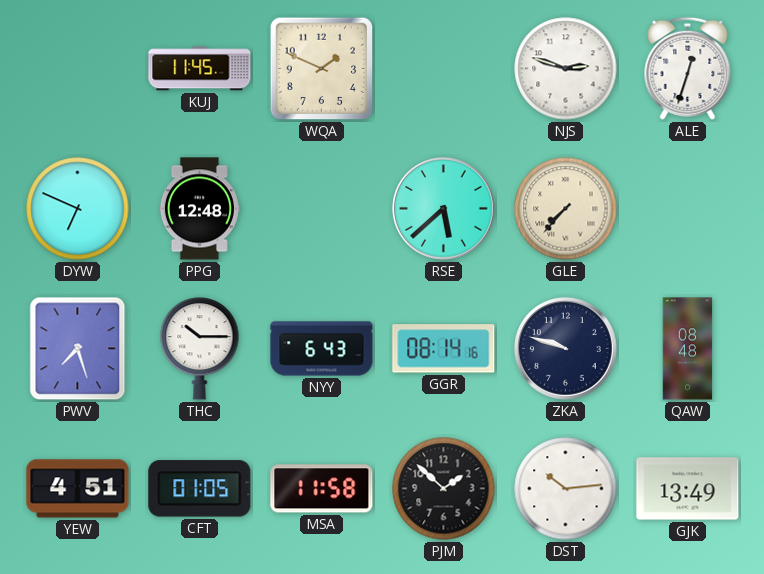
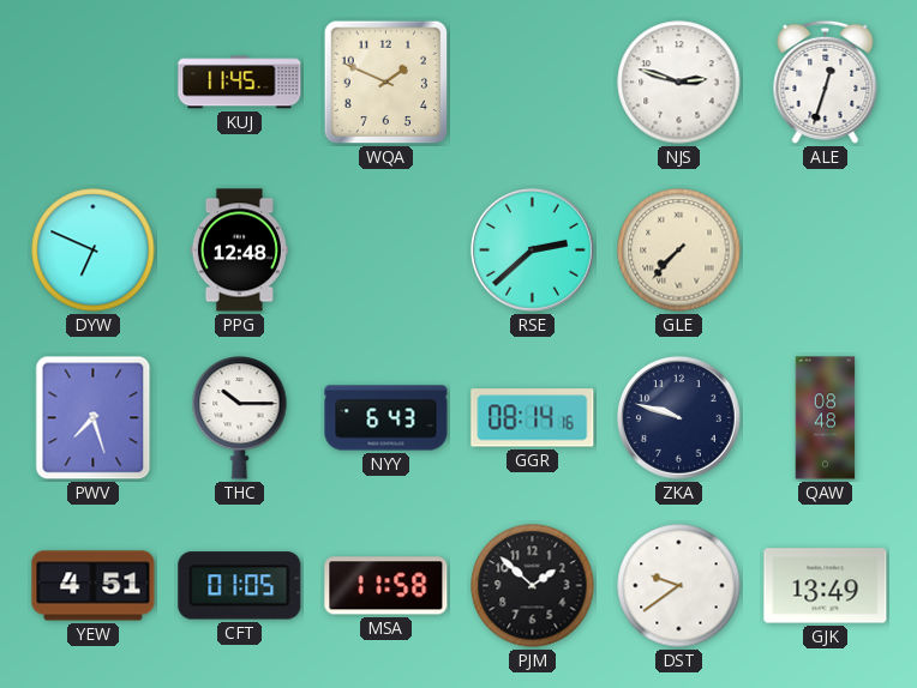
RSE: 5:38 -> 2:38
DST: 10:14 -> 9:39
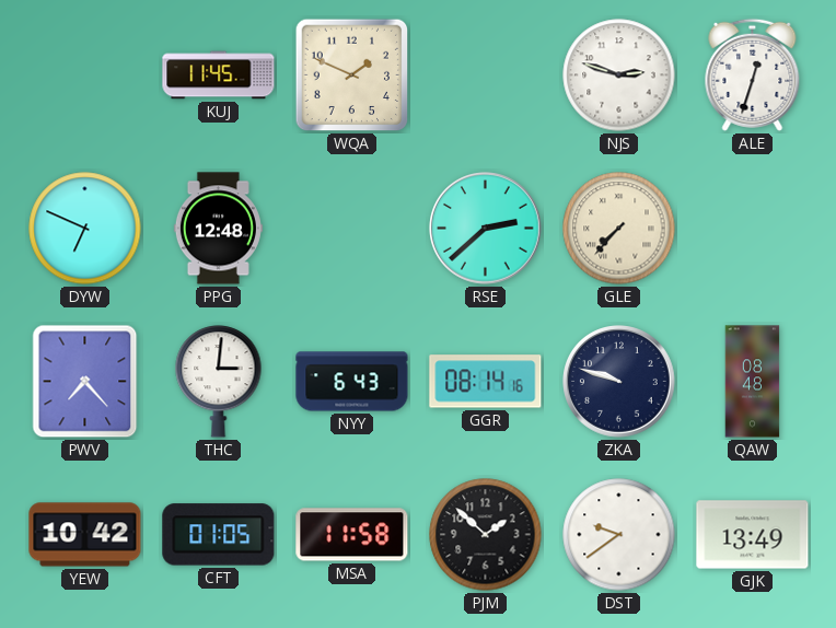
PWV: 7:27 -> 7:23
THC: 10:15 -> 3:01
YEW: 4:51 -> 10:42
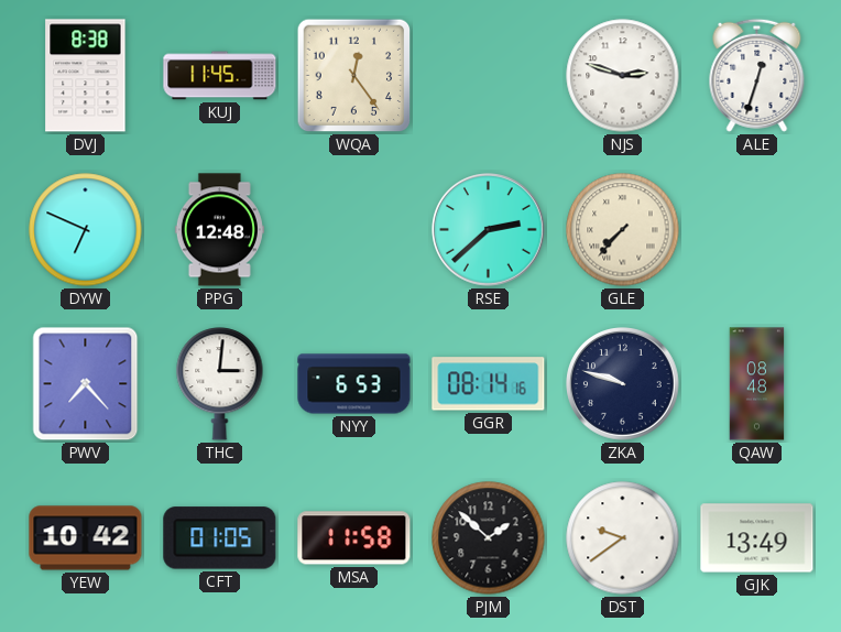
DVJ: none -> 8:38
WQA: 1:49 -> 12:24
NYY: 6:43 -> 6:53
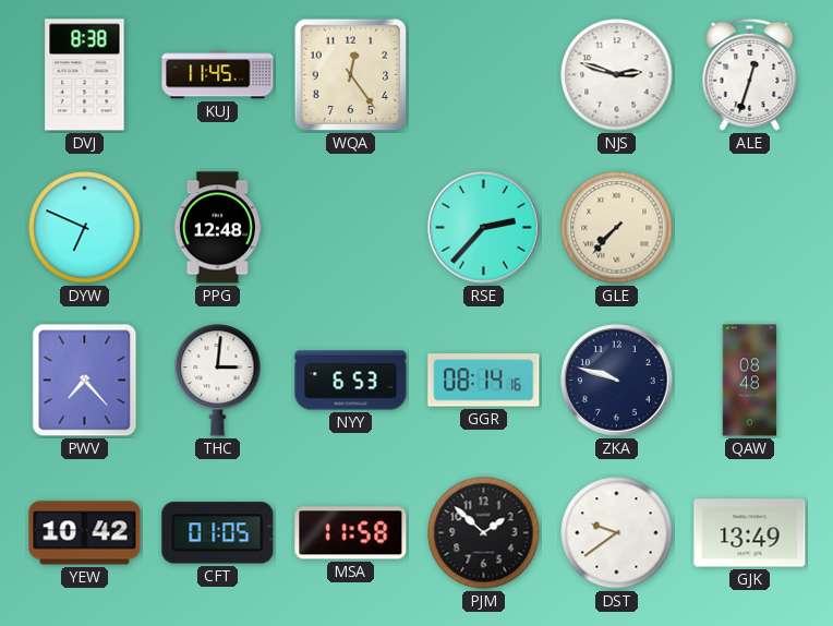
RSE: 2:38 -> 2:37
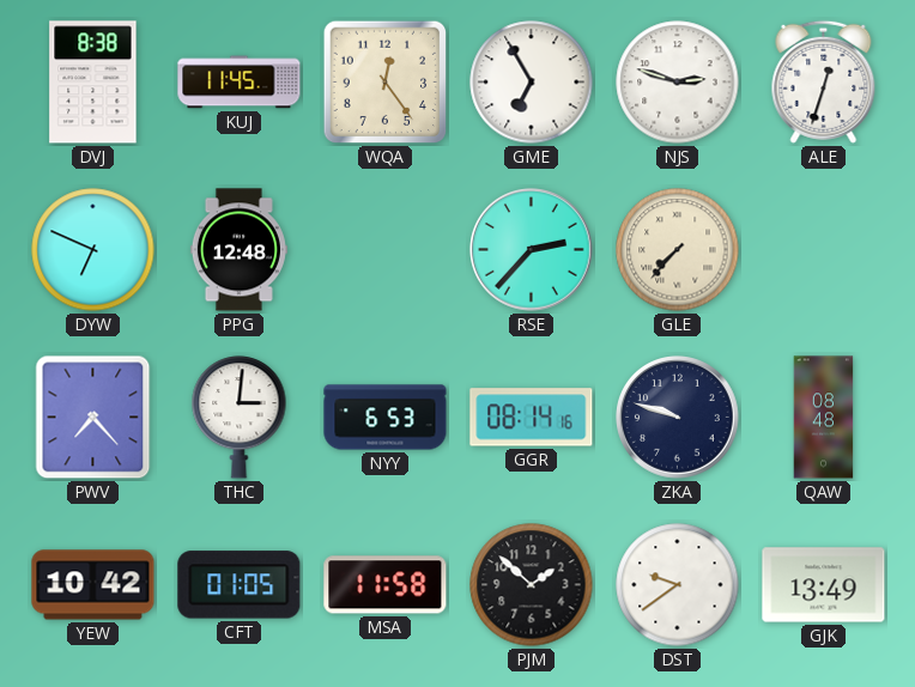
GME: none -> 6:55
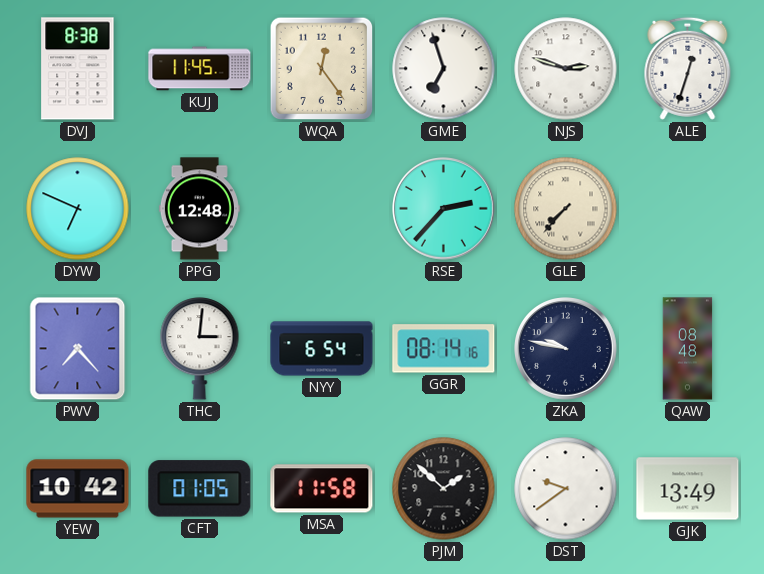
GME: 6:55 -> 6:57
NYY: 6:53 -> 6:54
ZKA: 9:48 -> 9:47
